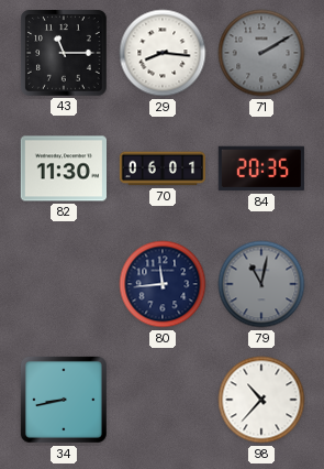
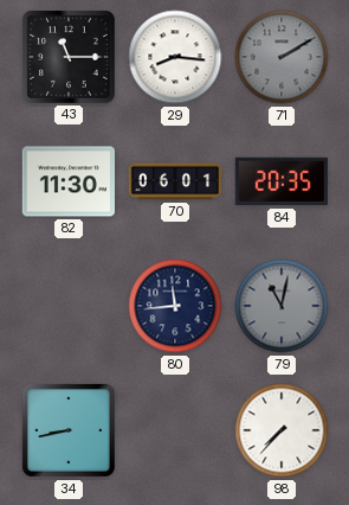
98: 10:37 -> 7:37
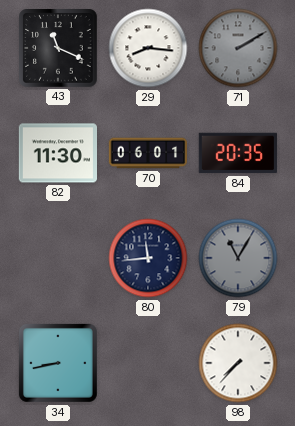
43: 11:15 -> 11:19
79: 11:02 -> 11:05
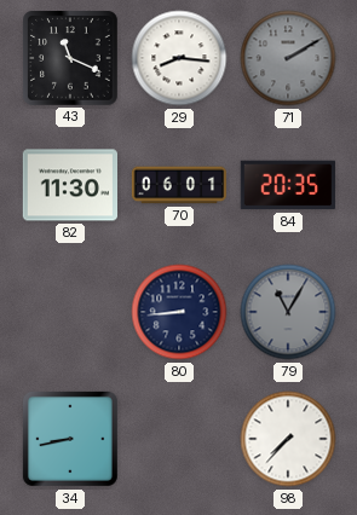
80: 11:44 -> 8:44
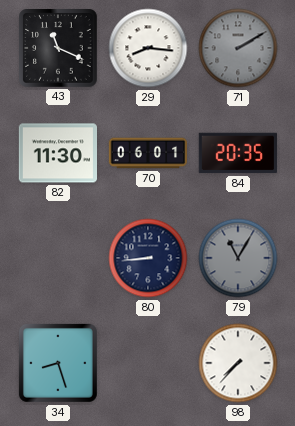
34: 8:43 -> 8:27
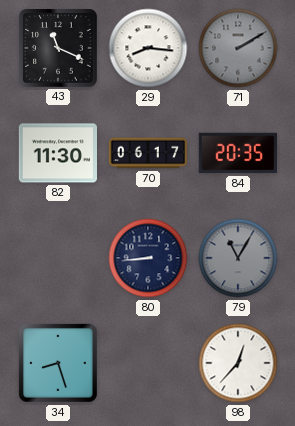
70: 06:01 -> 06:17
98: 7:37 -> 12:37
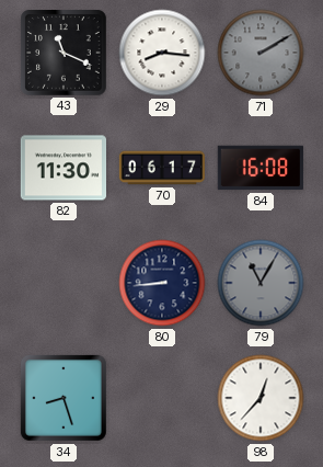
84: 20:35 -> 16:08
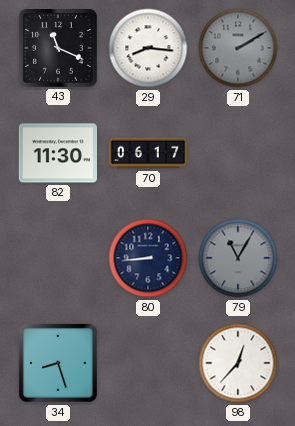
84: 16:08 -> none
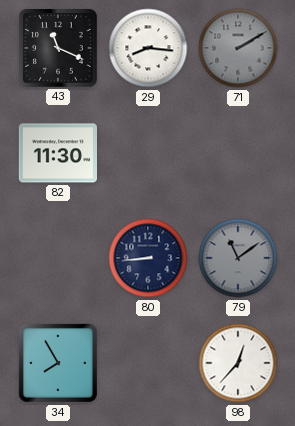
70: 06:17 -> none
79: 11:05 -> 11:09
34: 8:27 -> 7:55
